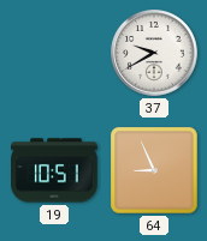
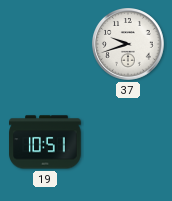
37: 9:40 -> 9:42
64: 8:56 -> none
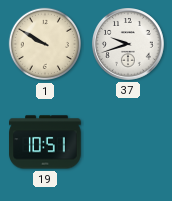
1: none -> 9:50
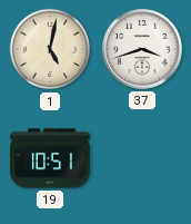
1: 9:50 -> 5:02
37: 9:42 -> 3:42
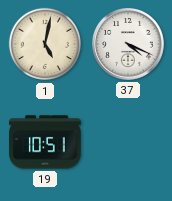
37: 3:42 -> 4:19
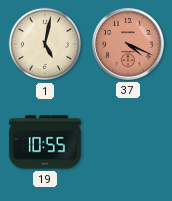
37 dial: white -> salmon
19: 10:51 -> 10:55
